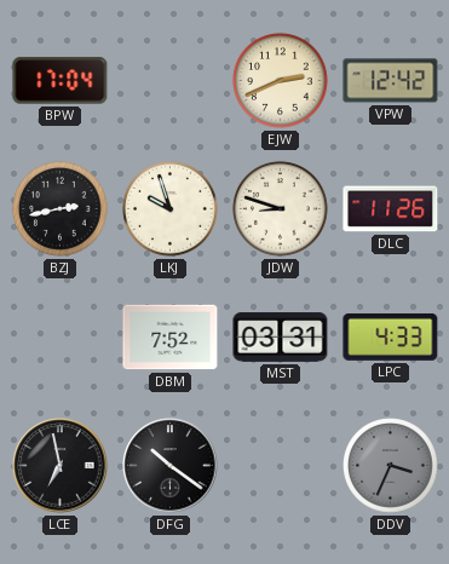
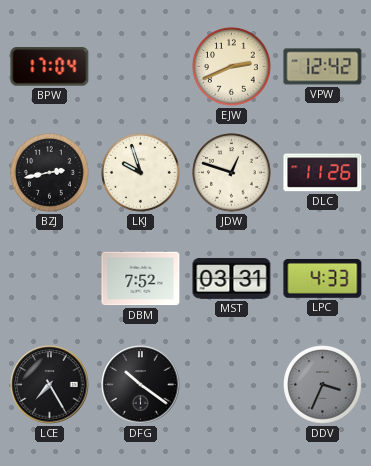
JDW: 8:48 -> 12:48
LCE: 6:58 -> 7:25
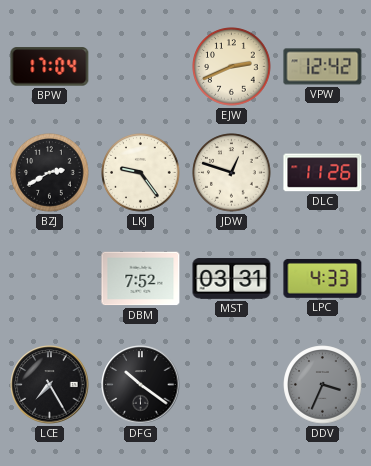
BZJ: 2:43 -> 2:40
LKJ: 9:57 -> 9:24
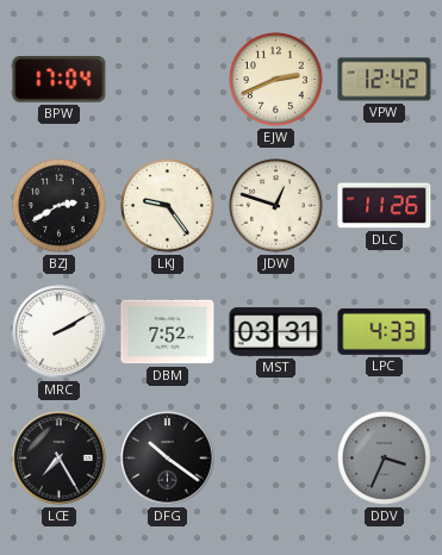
MRC: none -> 2:10
